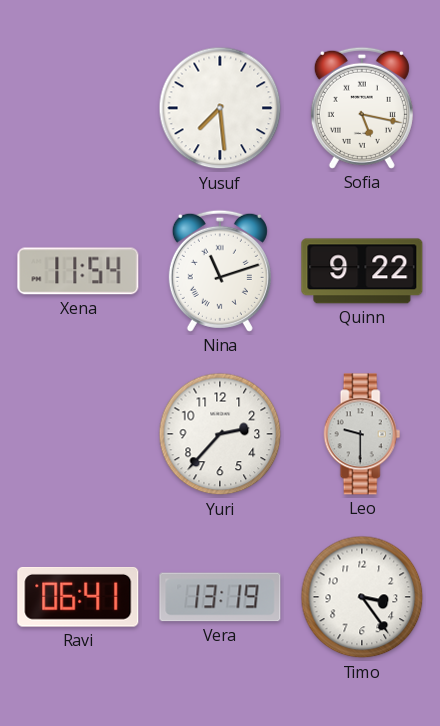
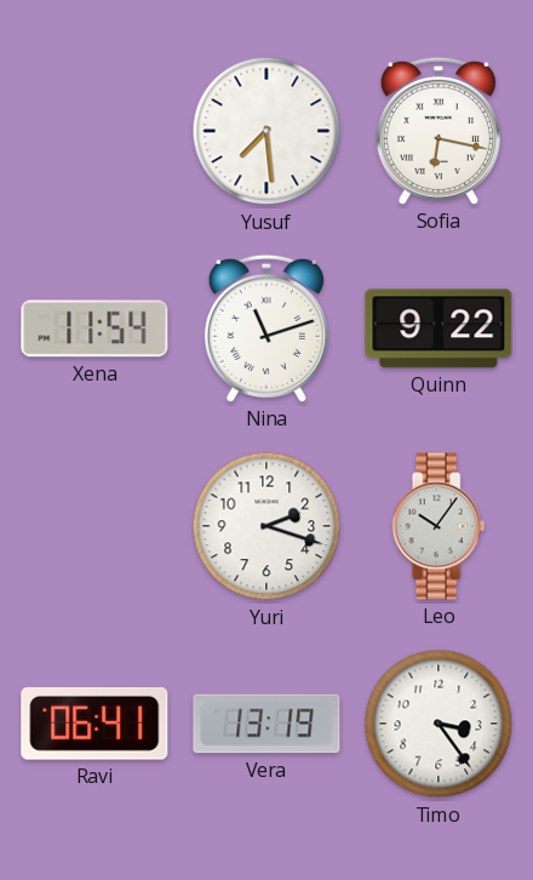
Sofia: 5:17 -> 6:17
Yuri: 2:37 -> 2:18
Leo: 9:30 -> 10:06
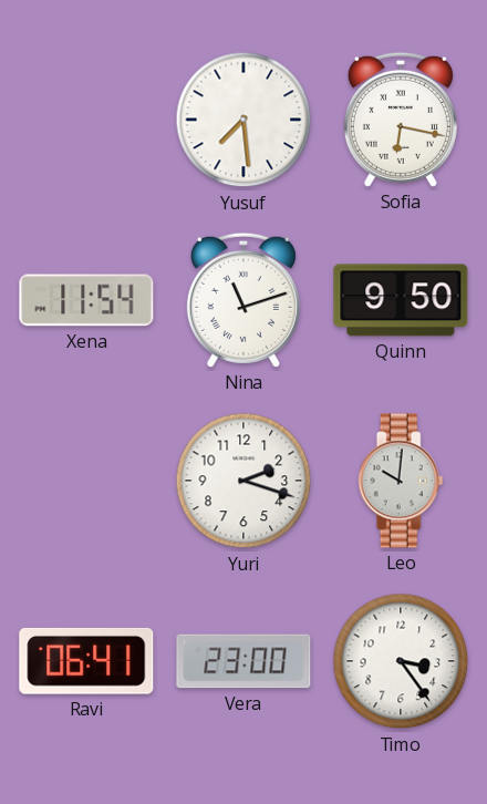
Quinn: 9:22 -> 9:50
Leo: 10:06 -> 10:01
Vera: 13:19 -> 23:00
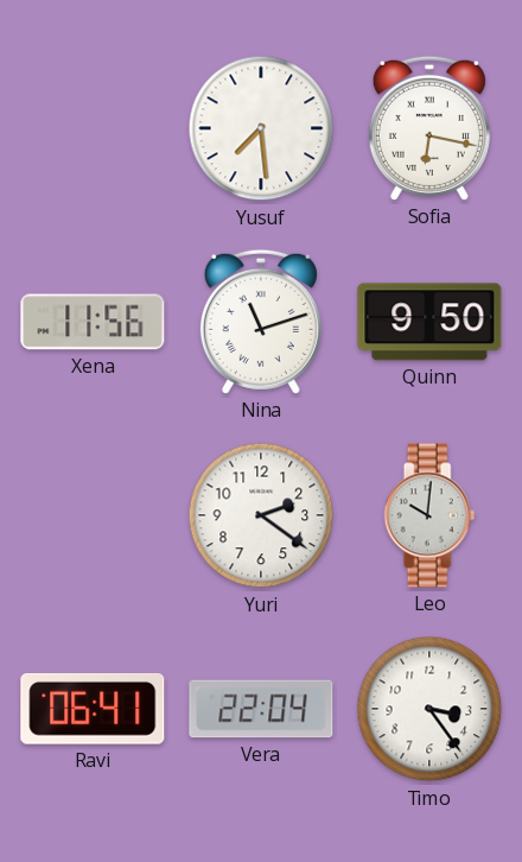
Xena: 11:54 -> 11:56
Yuri: 2:18 -> 2:21
Vera: 23:00 -> 22:04
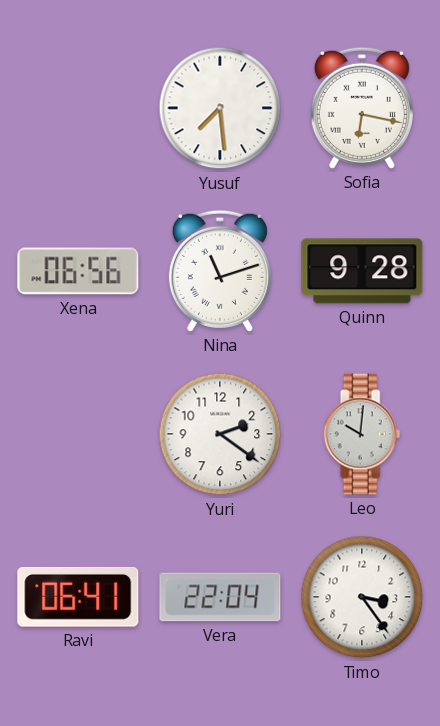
Xena: 11:56 -> 06:56
Quinn: 9:50 -> 9:28
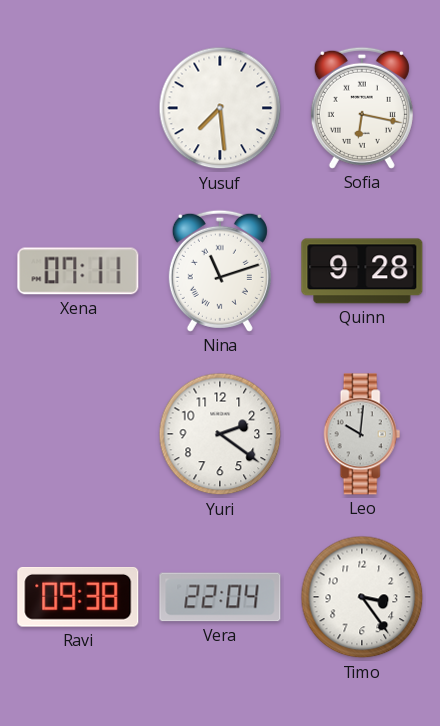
Xena: 06:56 -> 07:11
Ravi: 06:41 -> 09:38
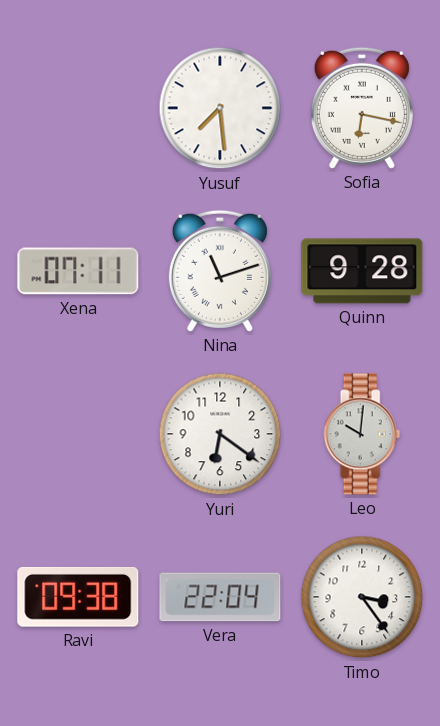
Yuri: 2:21 -> 6:21
